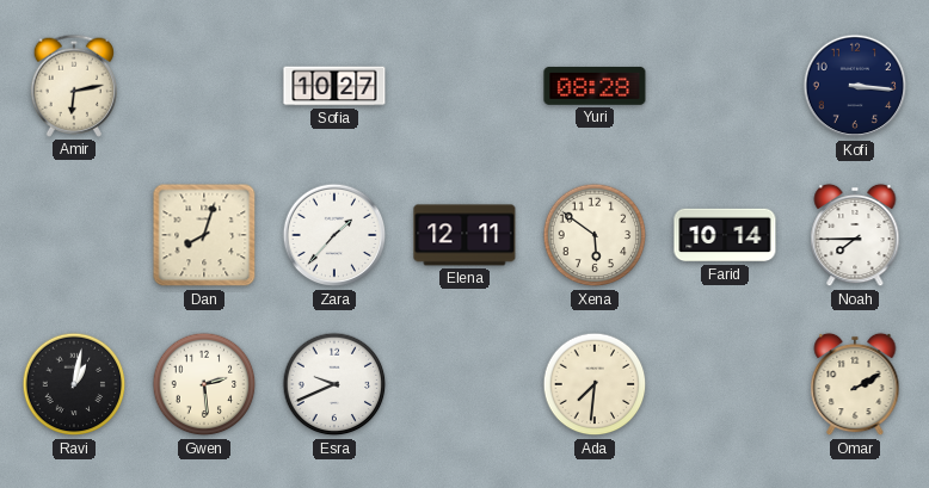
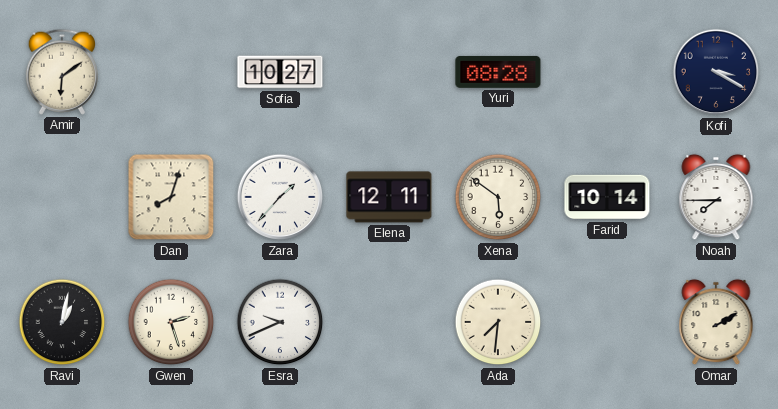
Amir: 6:13 -> 6:09
Kofi: 3:16 -> 3:20
Gwen: 2:29 -> 2:27
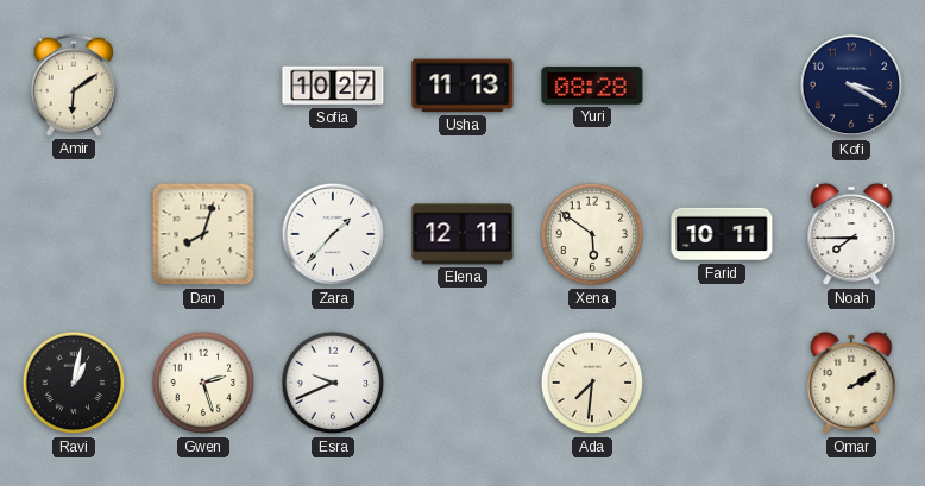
Usha: none -> 11:13
Farid: 10:14 -> 10:11
